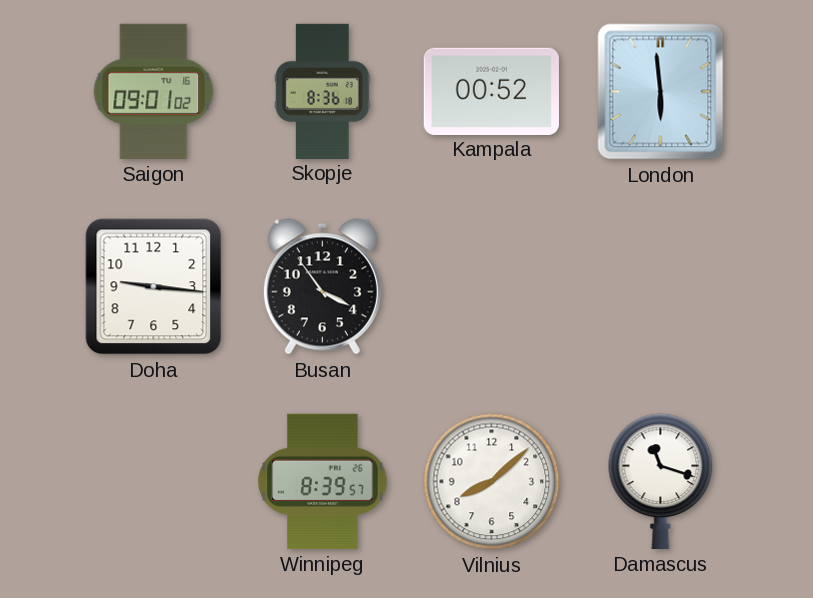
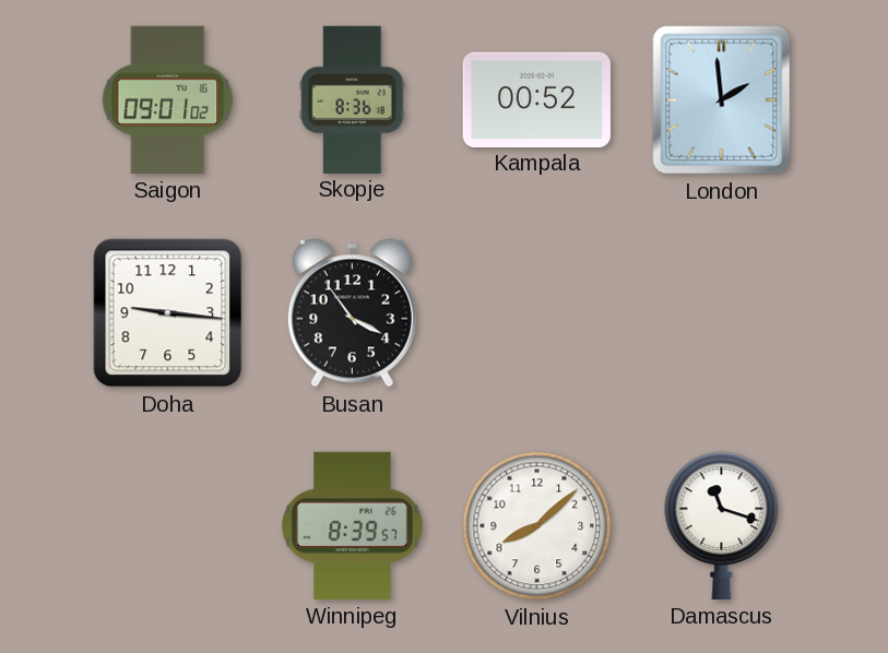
London: 5:59 -> 1:59
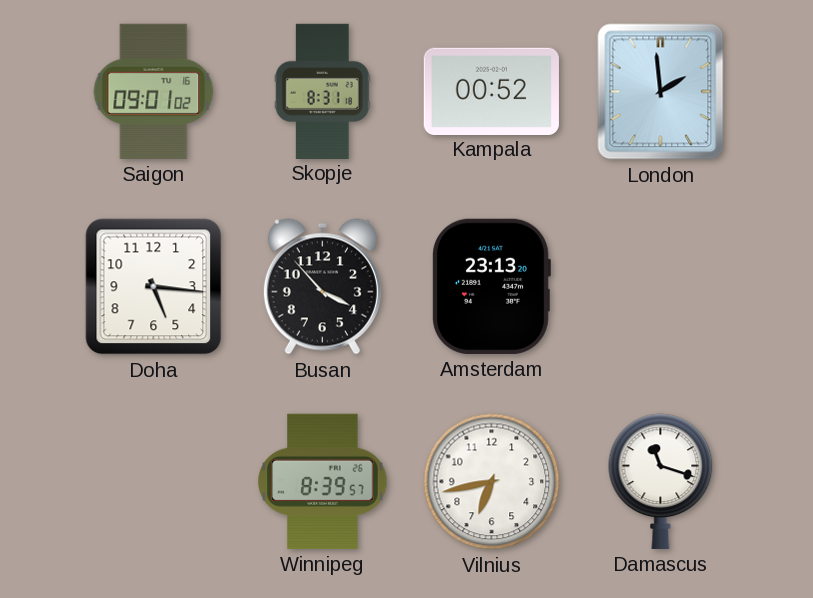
Skopje: 8:36 -> 8:31
Doha: 9:16 -> 5:16
Busan: 3:54 -> 3:53
Amsterdam: none -> 23:13
Vilnius: 8:08 -> 6:43
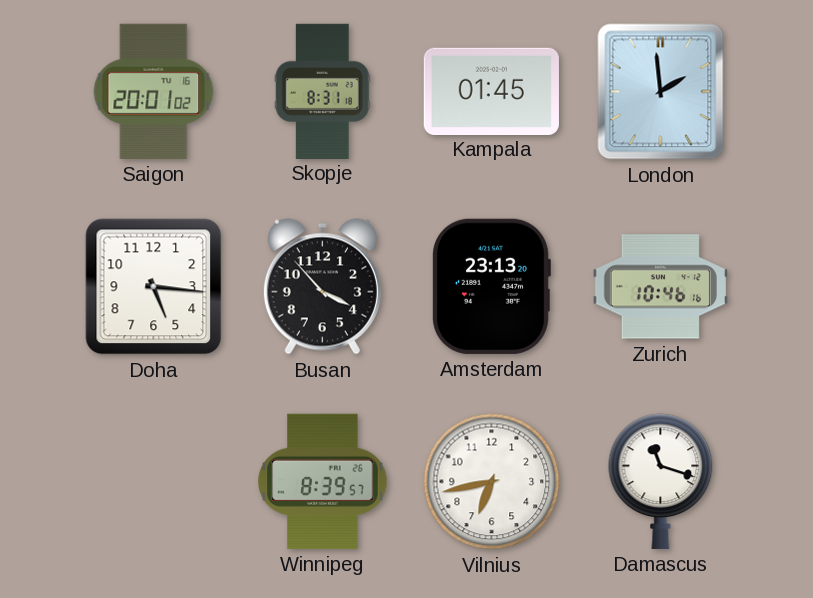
Saigon: 09:01 -> 20:01
Kampala: 00:52 -> 01:45
Zurich: none -> 10:46
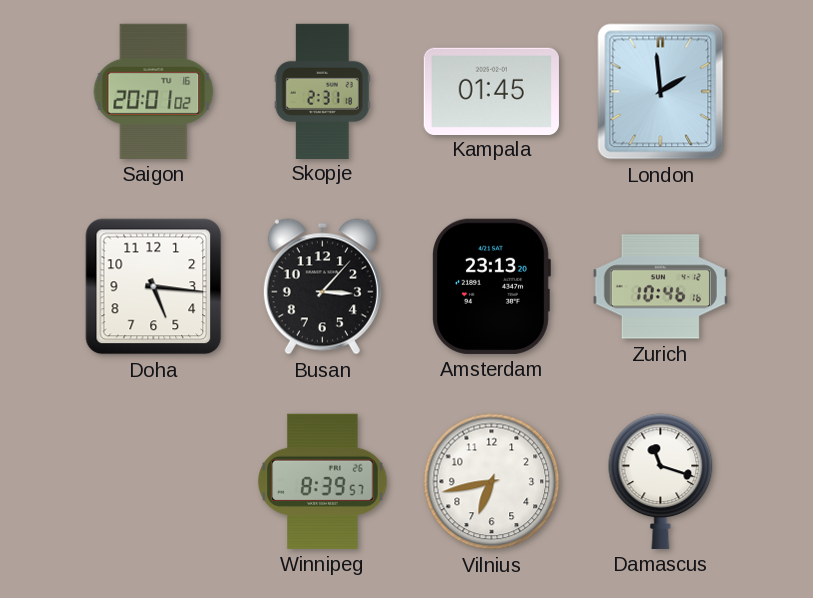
Skopje: 8:31 -> 2:31
Busan: 3:53 -> 3:07
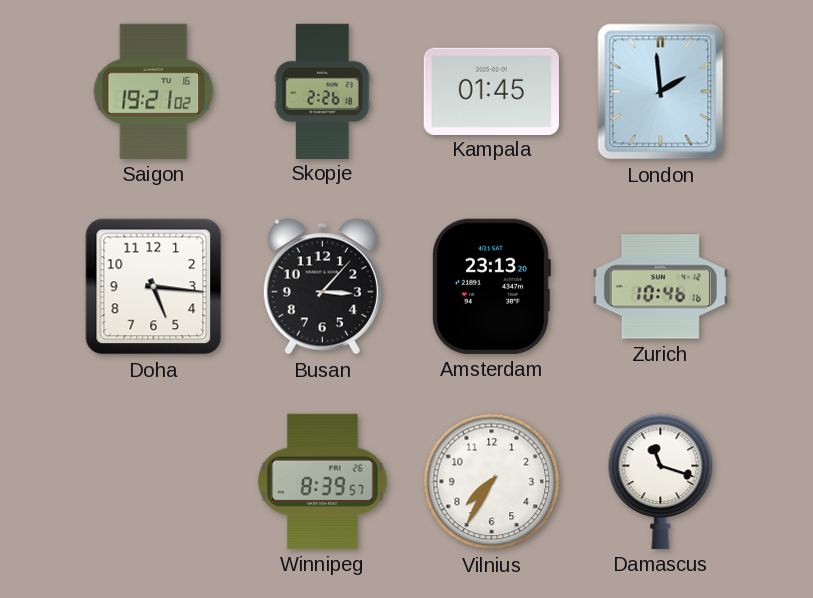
Saigon: 20:01 -> 19:21
Skopje: 2:31 -> 2:26
Vilnius: 6:43 -> 7:35
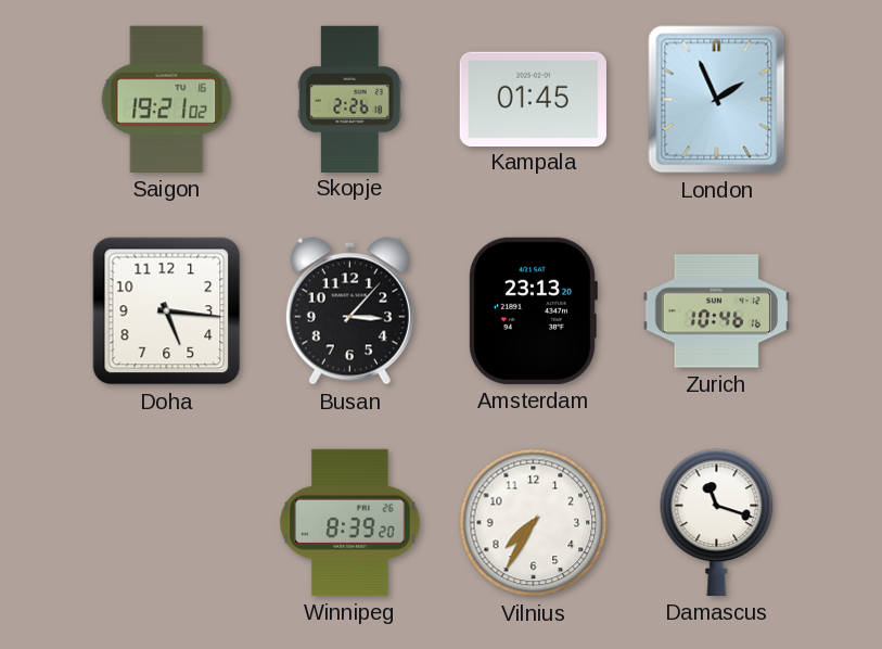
London: 1:59 -> 1:56
Winnipeg: 8:39:57 -> 8:39:20
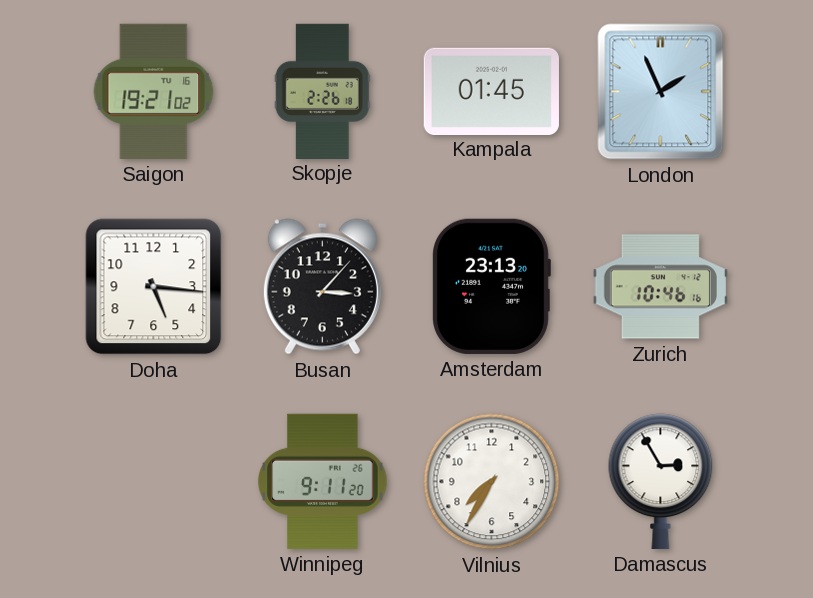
Winnipeg: 8:39 -> 9:11
Damascus: 11:18 -> 2:55
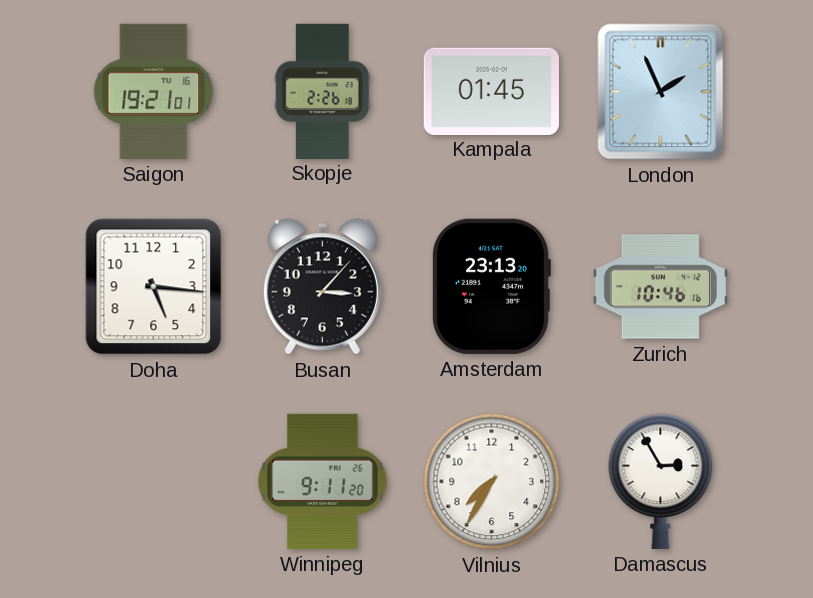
Saigon: 19:21:02 -> 19:21:01
